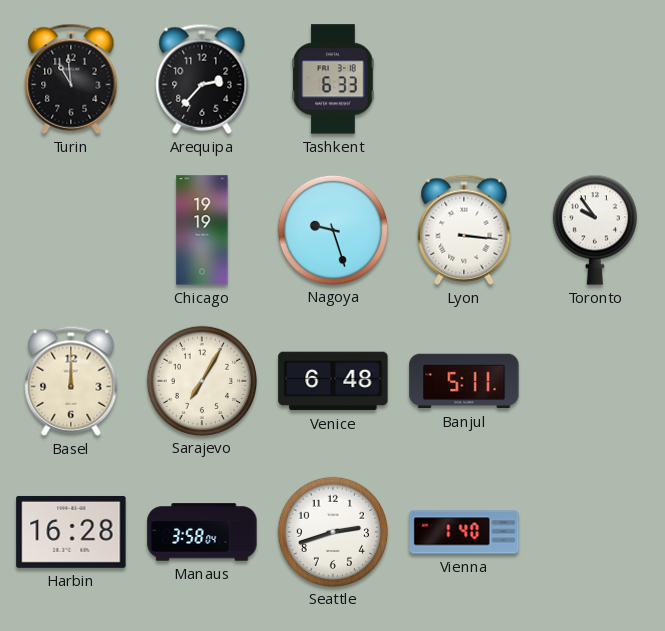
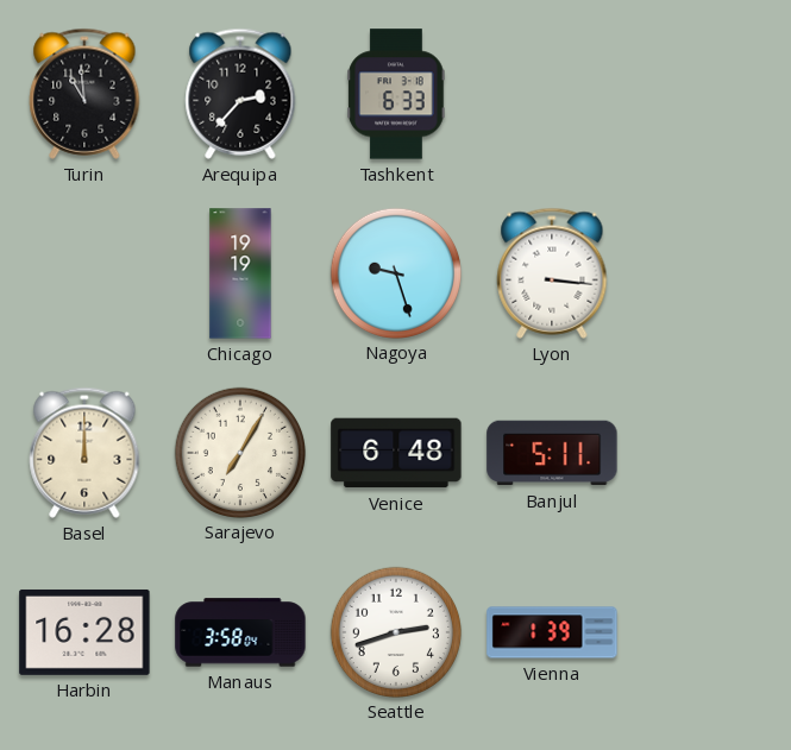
Toronto: 9:54 -> none
Vienna: 1:40 -> 1:39
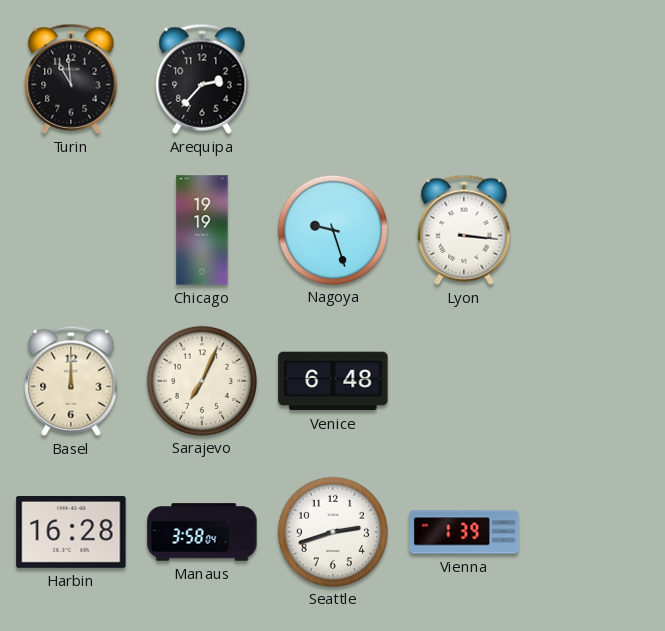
Tashkent: 6:33 -> none
Sarajevo: 7:05 -> 7:04
Banjul: 5:11 -> none
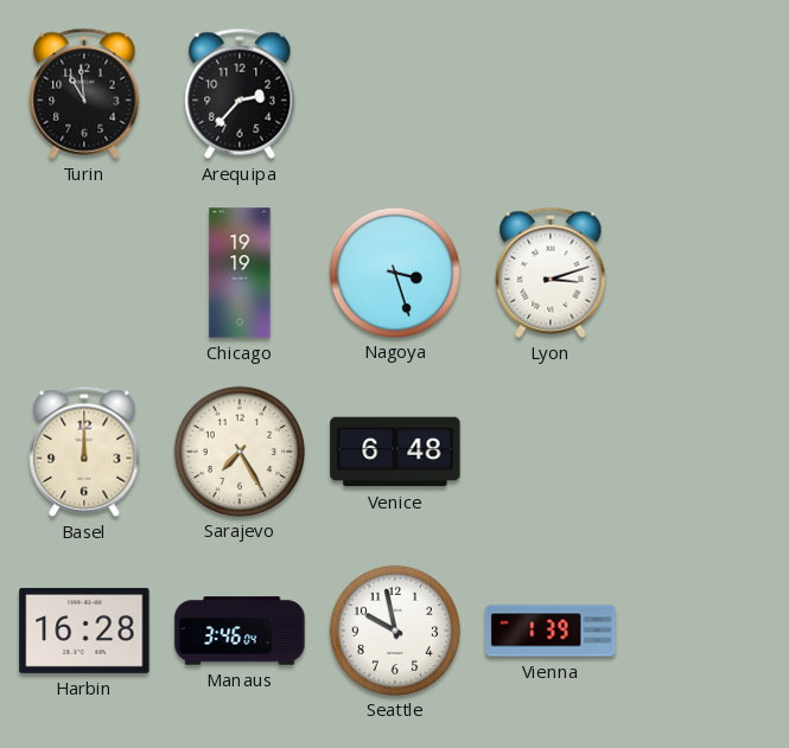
Nagoya: 9:27 -> 3:27
Lyon: 3:16 -> 3:12
Sarajevo: 7:04 -> 7:25
Manaus: 3:58 -> 3:46
Seattle: 2:42 -> 9:58
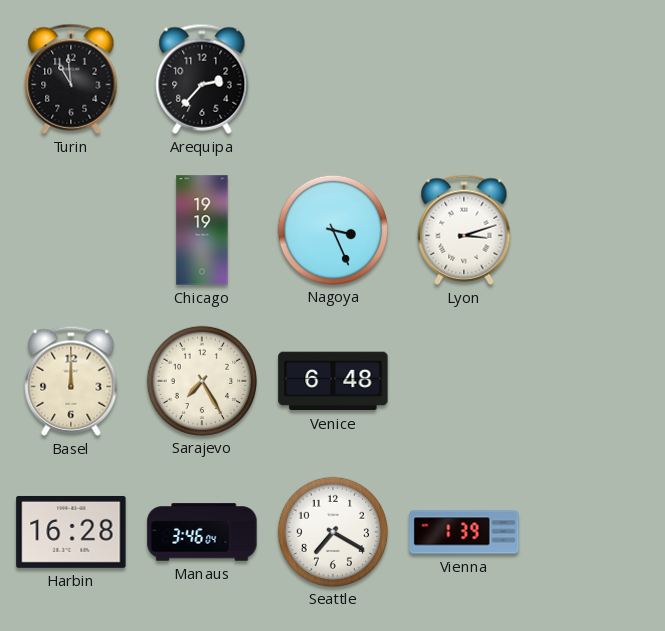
Nagoya: 3:27 -> 3:26
Seattle: 9:58 -> 7:20
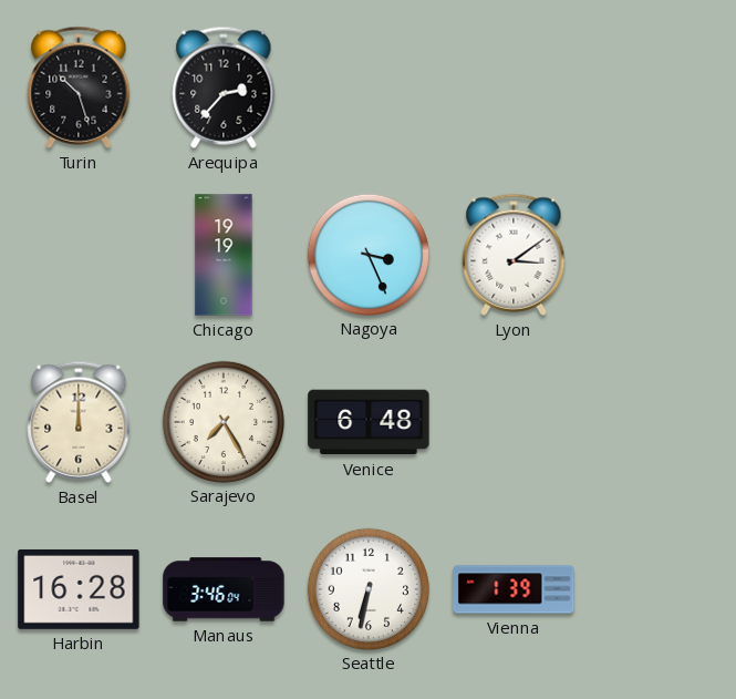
Turin: 10:59 -> 10:27
Lyon: 3:12 -> 3:09
Seattle: 7:20 -> 6:32
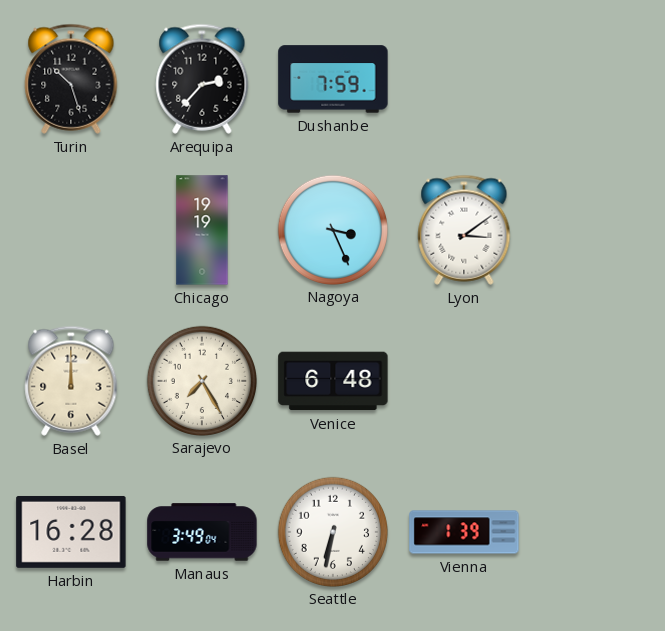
Dushanbe: none -> 7:59
Manaus: 3:46 -> 3:49
